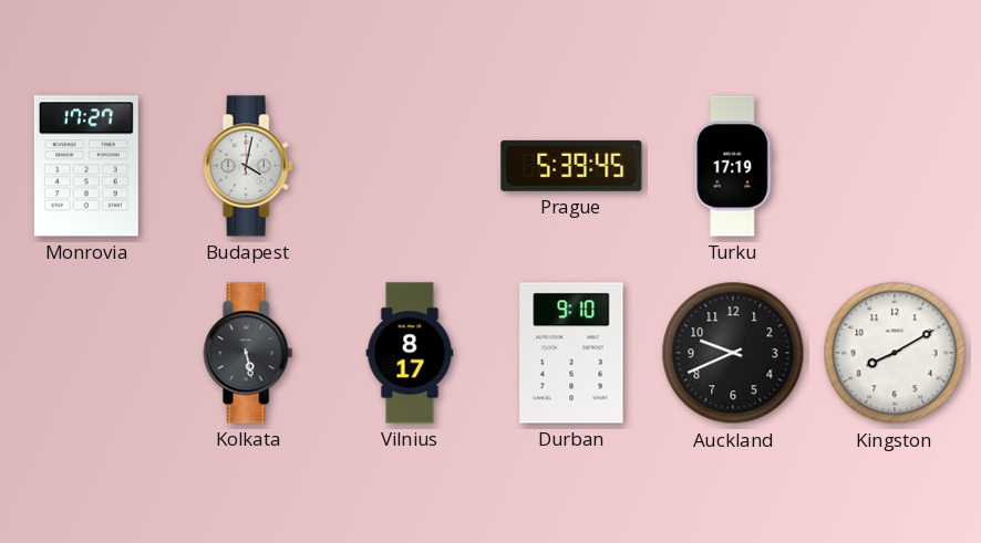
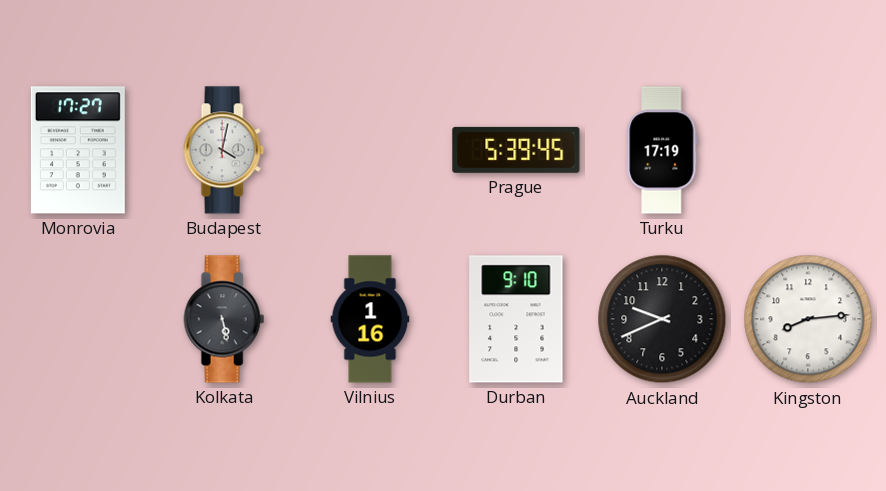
Vilnius: 8:17 -> 1:16
Kingston: 8:10 -> 8:14
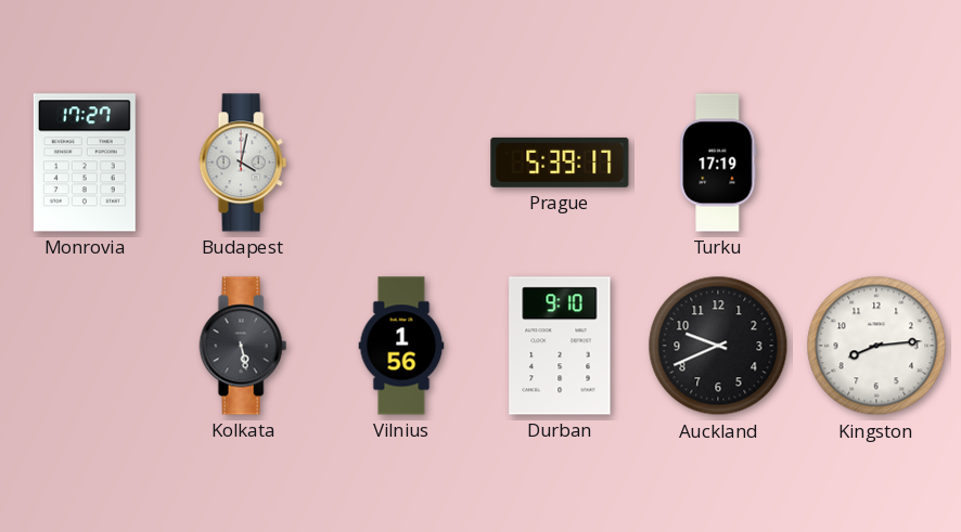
Prague: 5:39:45 -> 5:39:17
Vilnius: 1:16 -> 1:56
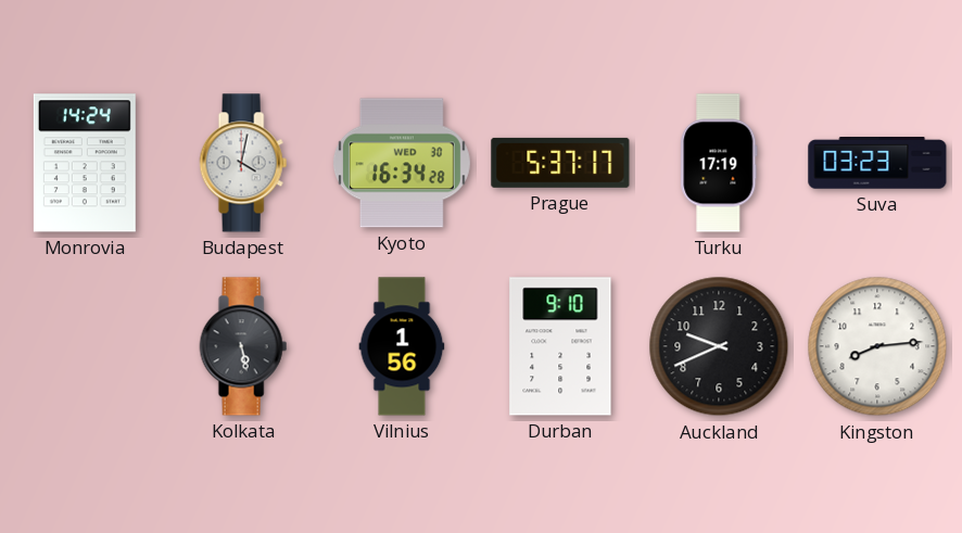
Monrovia: 17:27 -> 14:24
Kyoto: none -> 16:34
Prague: 5:39 -> 5:37
Suva: none -> 03:23
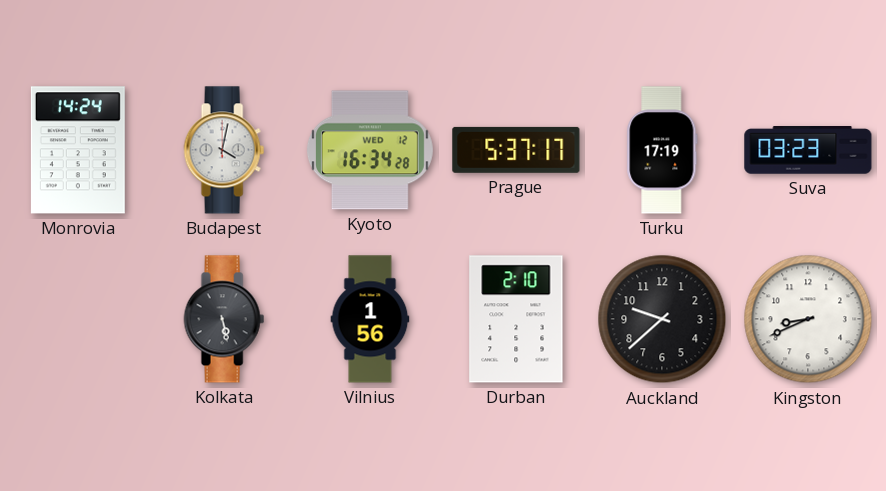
Kyoto date: WED 30 -> WED 12
Durban: 9:10 -> 2:10
Auckland: 9:41 -> 9:38
Kingston: 8:14 -> 8:41
